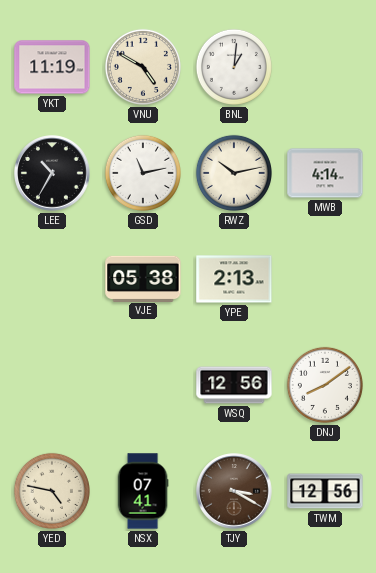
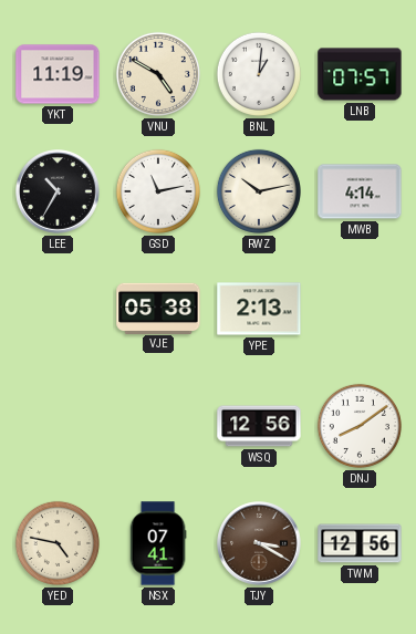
LNB: none -> 07:57
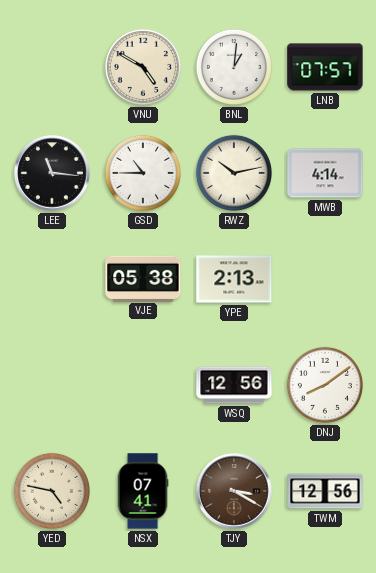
YKT: 11:19 -> none
LEE: 10:35 -> 11:16
GSD: 11:13 -> 10:45
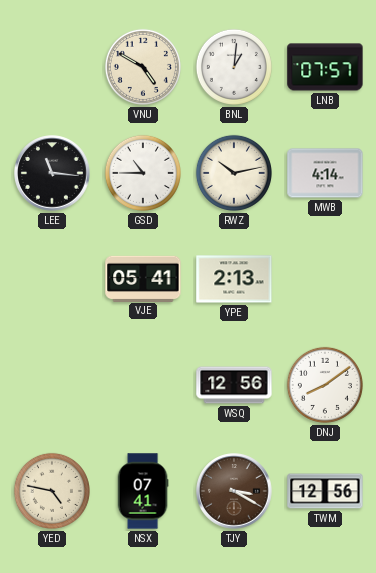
VJE: 05:38 -> 05:41
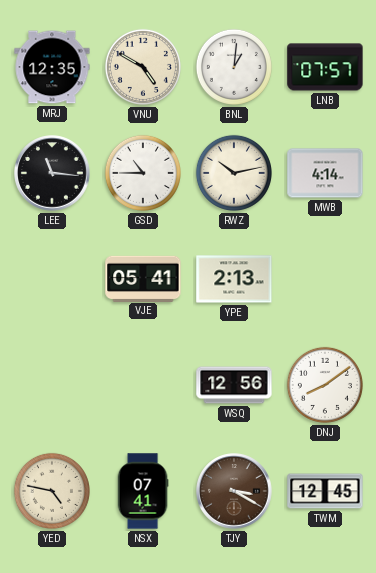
MRJ: none -> 12:35
TWM: 12:56 -> 12:45
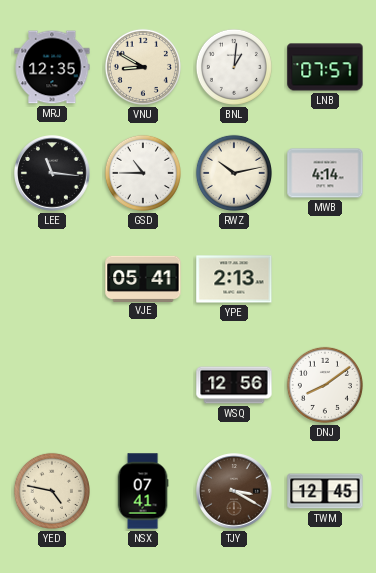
VNU: 4:50 -> 8:50
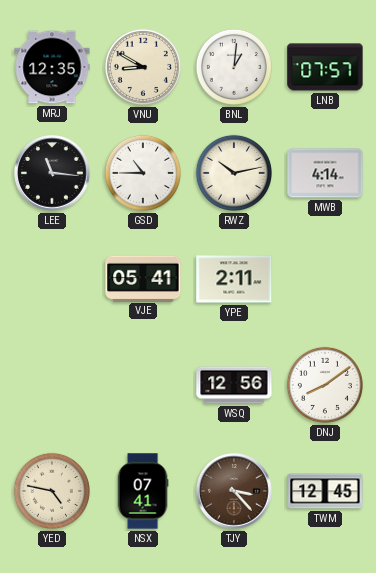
YPE: 2:13 -> 2:11
TJY: 3:20 -> 3:23
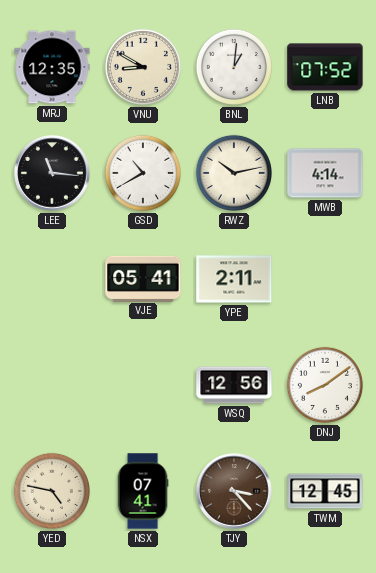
LNB: 07:57 -> 07:52
GSD: 10:45 -> 10:40
